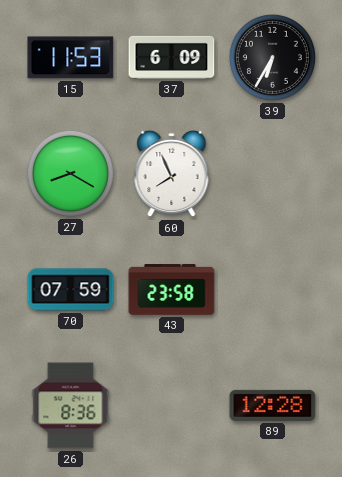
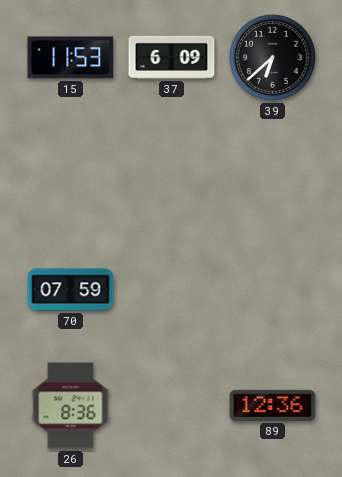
39: 6:35 -> 6:38
27: 8:20 -> none
60: 7:56 -> none
43: 23:58 -> none
89: 12:28 -> 12:36
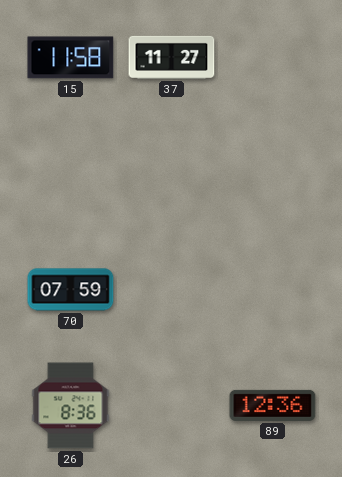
15: 11:53 -> 11:58
37: 6:09 -> 11:27
39: 6:38 -> none
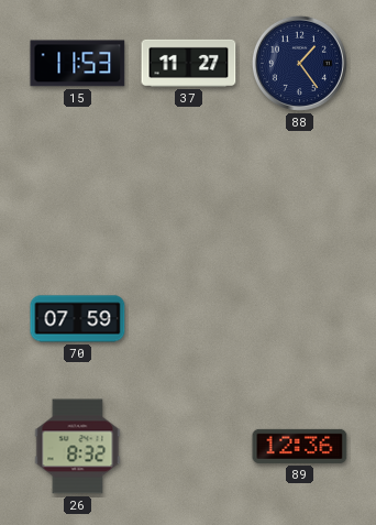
15: 11:58 -> 11:53
88: none -> 1:24
26: 8:36 -> 8:32
